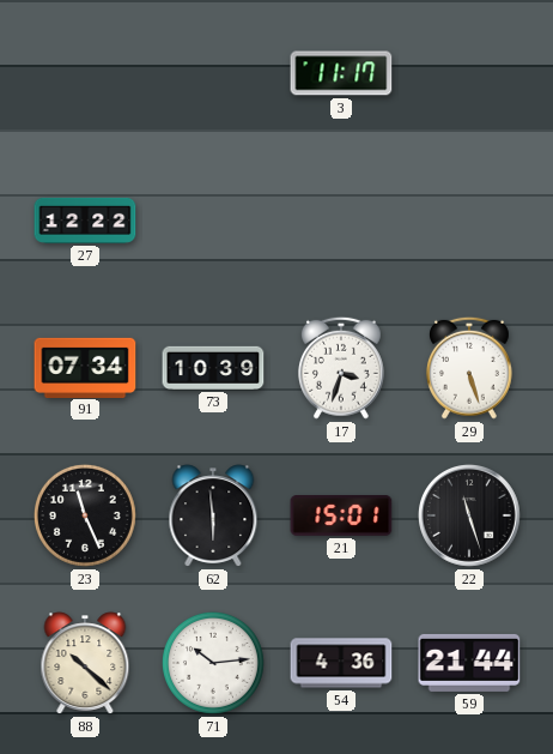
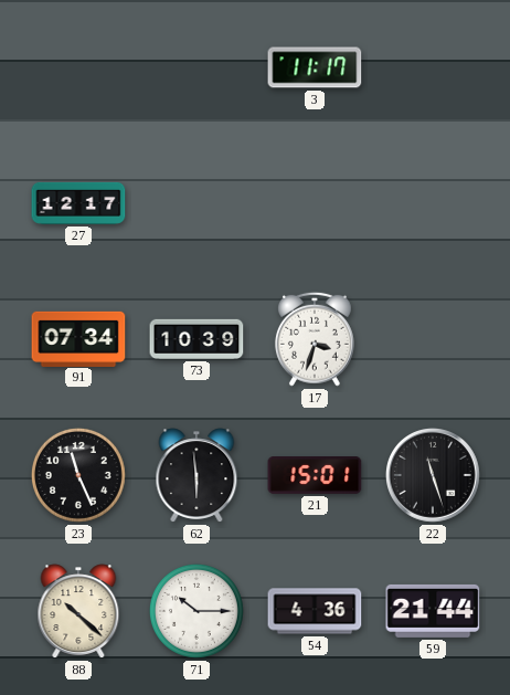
27: 12:22 -> 12:17
29: 5:27 -> none
71: 10:14 -> 10:15
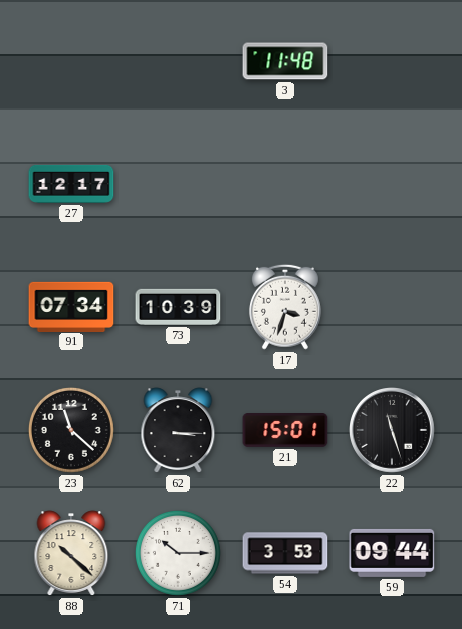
3: 11:17 -> 11:48
23: 11:26 -> 11:22
62: 5:59 -> 3:15
54: 4:36 -> 3:53
59: 21:44 -> 09:44
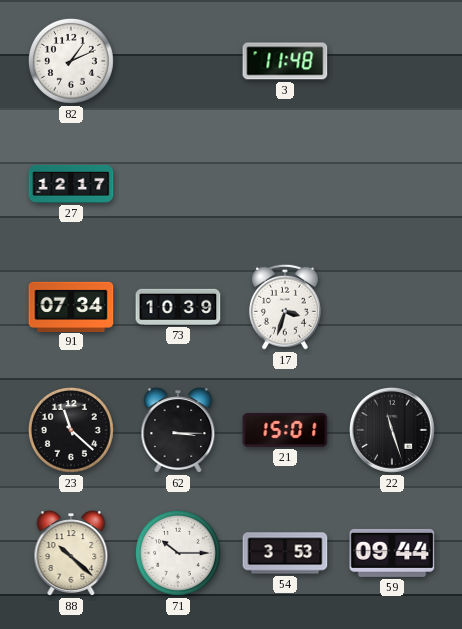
82: none -> 1:11
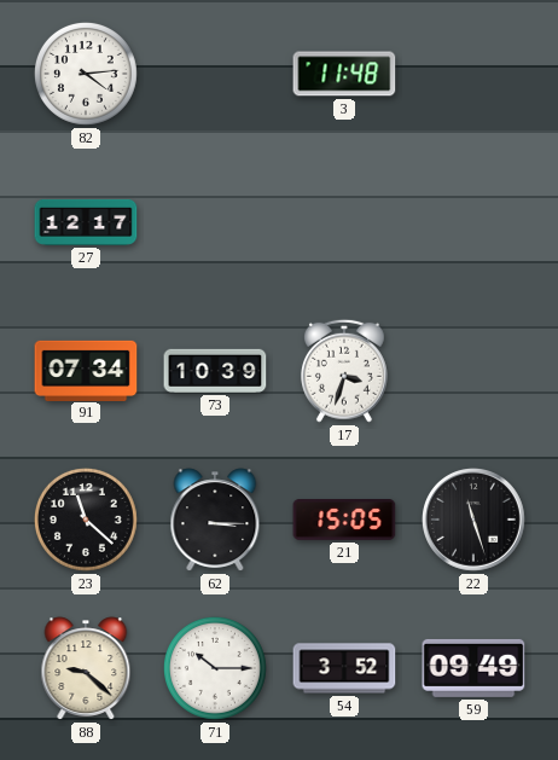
82: 1:11 -> 4:14
21: 15:01 -> 15:05
88: 10:22 -> 9:22
54: 3:53 -> 3:52
59: 09:44 -> 09:49
